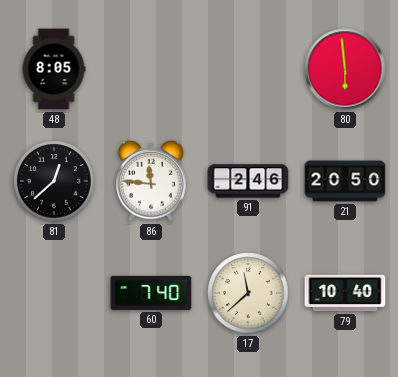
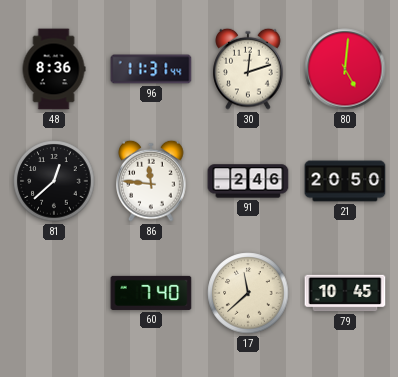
48: 8:05 -> 8:36
96: none -> 11:31
30: none -> 12:12
80: 5:59 -> 5:01
79: 10:40 -> 10:45
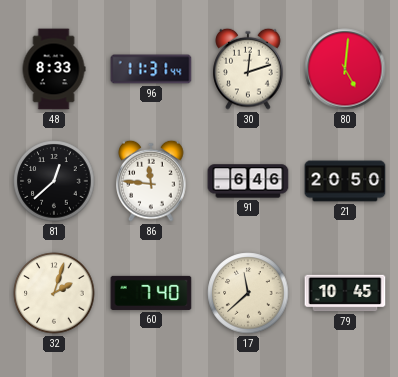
48: 8:36 -> 8:33
91: 2:46 -> 6:46
32: none -> 2:03
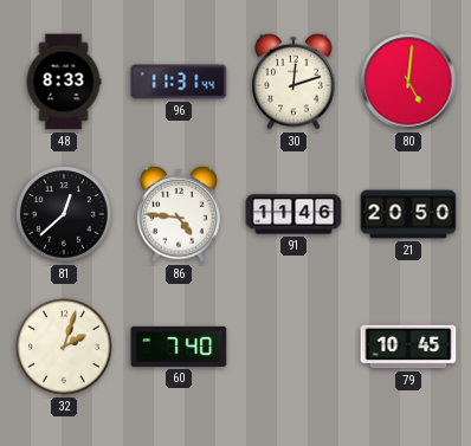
86: 11:46 -> 4:46
91: 6:46 -> 11:46
17: 11:38 -> none
